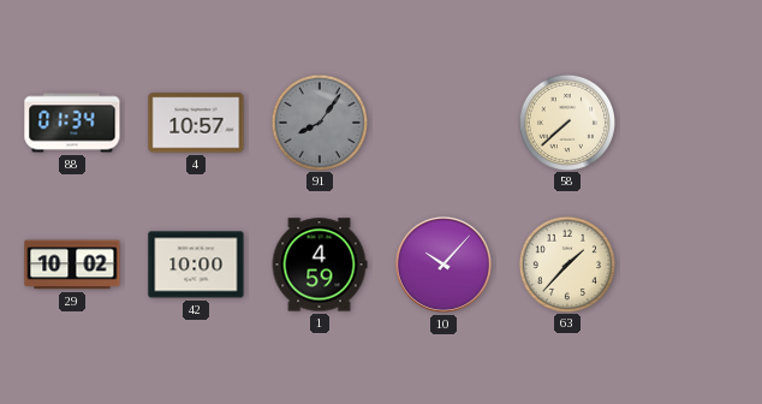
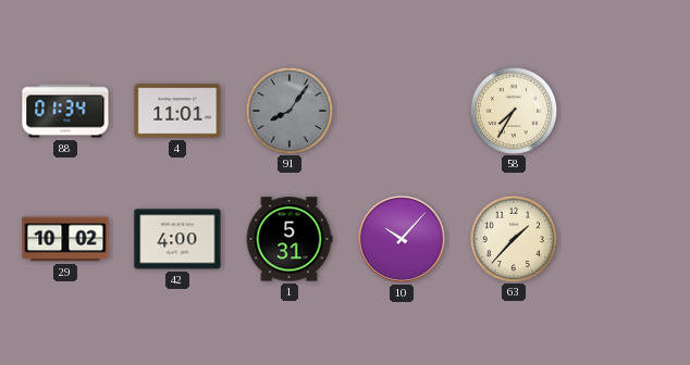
4: 10:57 -> 11:01
58: 7:38 -> 7:35
42: 10:00 -> 4:00
1: 4:59 -> 5:31
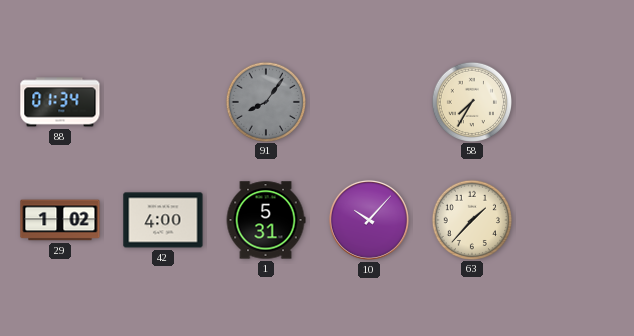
4: 11:01 -> none
29: 10:02 -> 1:02
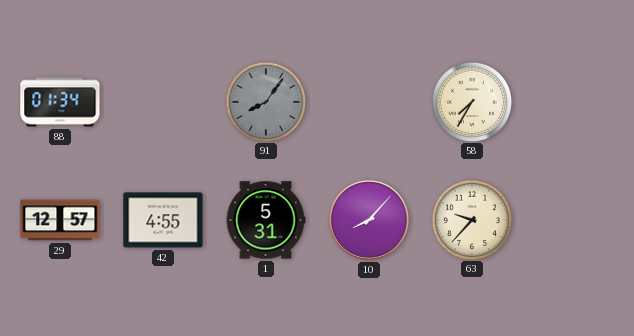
29: 1:02 -> 12:57
42: 4:00 -> 4:55
10: 10:07 -> 8:07
63: 1:37 -> 9:37
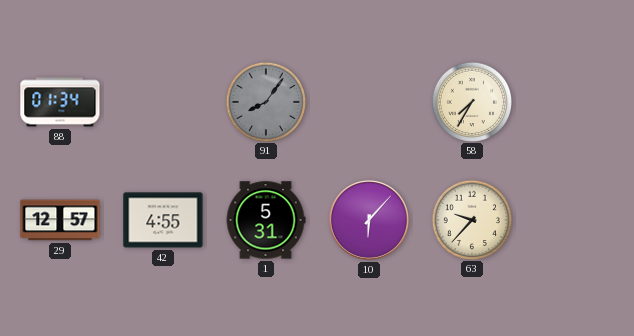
10: 8:07 -> 6:07
